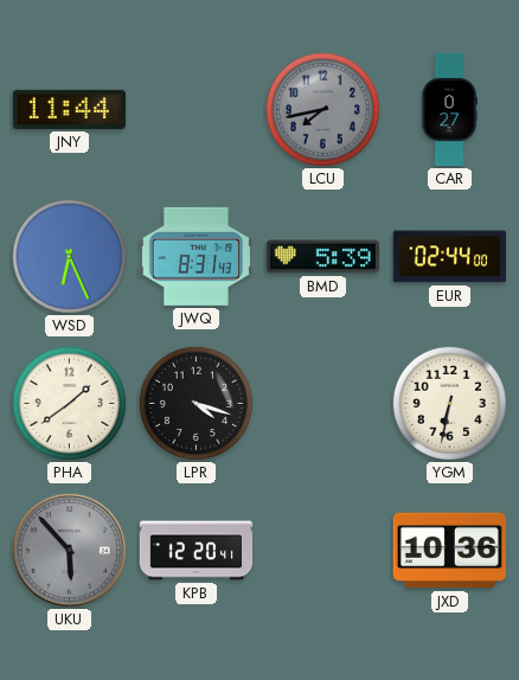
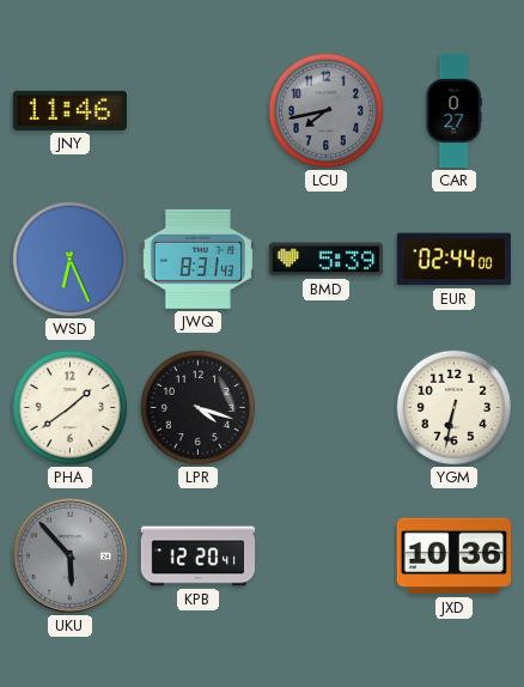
JNY: 11:44 -> 11:46
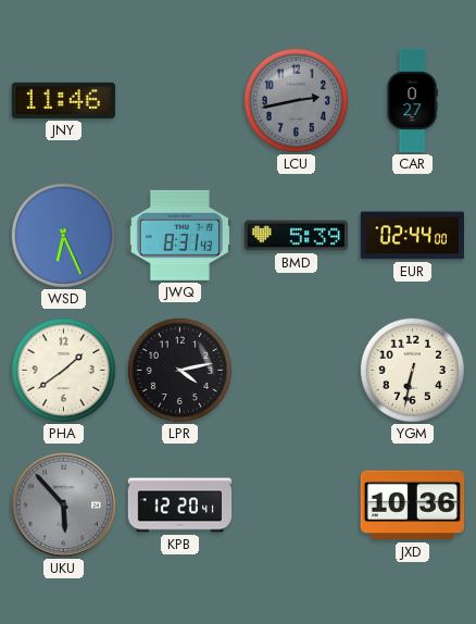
LCU: 7:43 -> 2:43
LPR: 4:18 -> 4:13
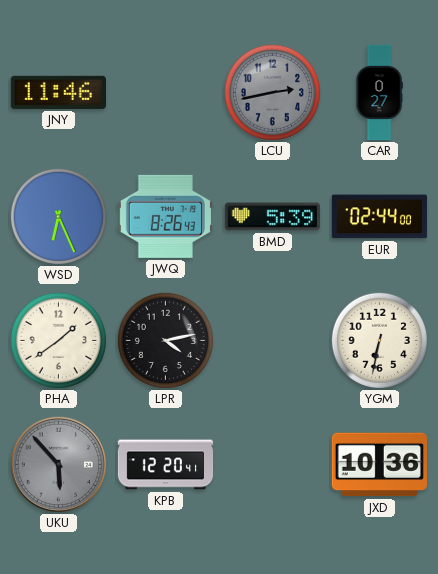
JWQ: 8:31 -> 8:26
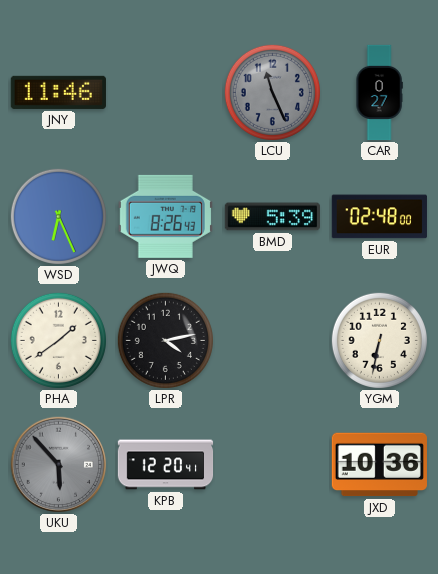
LCU: 2:43 -> 11:26
EUR: 02:44 -> 02:48
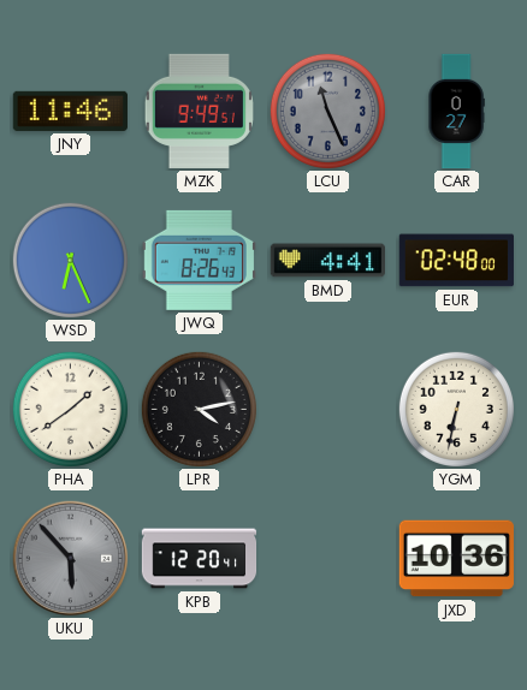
MZK: none -> 9:49
BMD: 5:39 -> 4:41
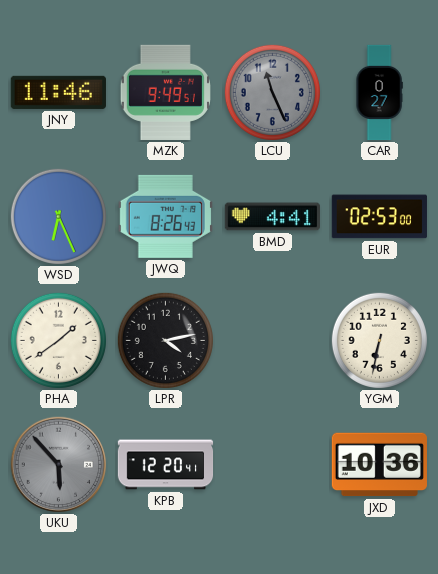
EUR: 02:48 -> 02:53
